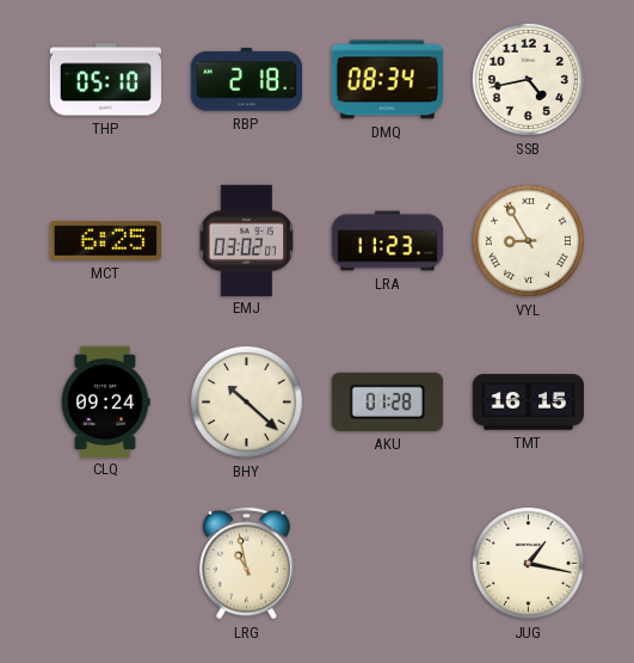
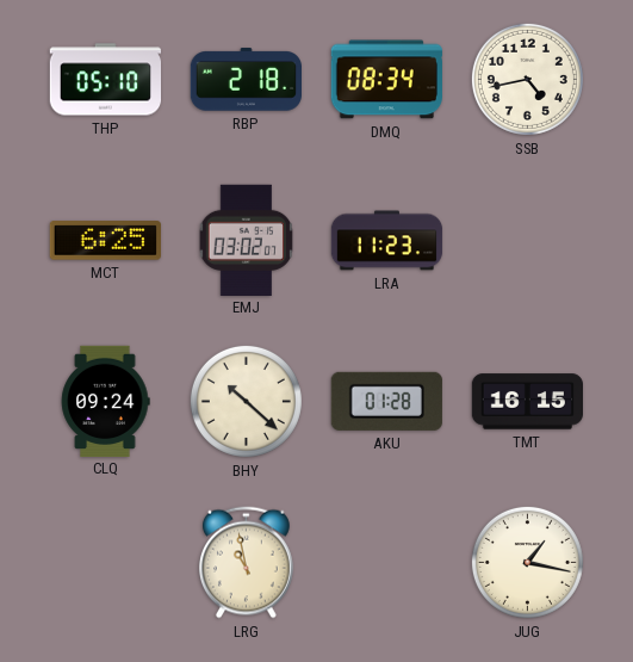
VYL: 8:55 -> none
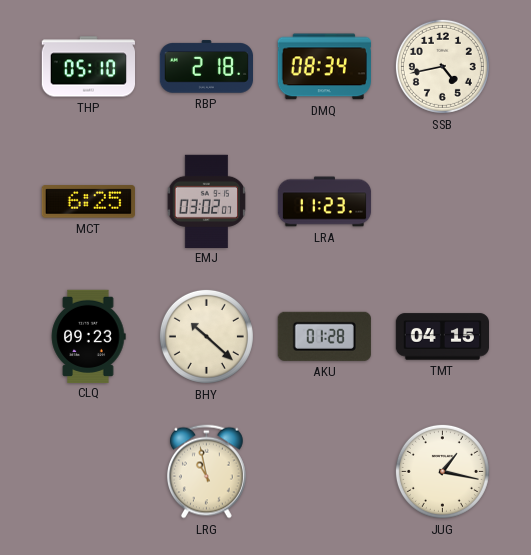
CLQ: 09:24 -> 09:23
TMT: 16:15 -> 04:15
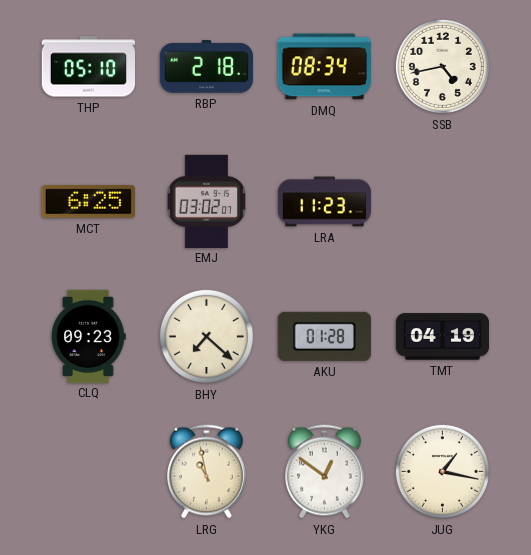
BHY: 10:22 -> 7:22
TMT: 04:15 -> 04:19
YKG: none -> 12:51
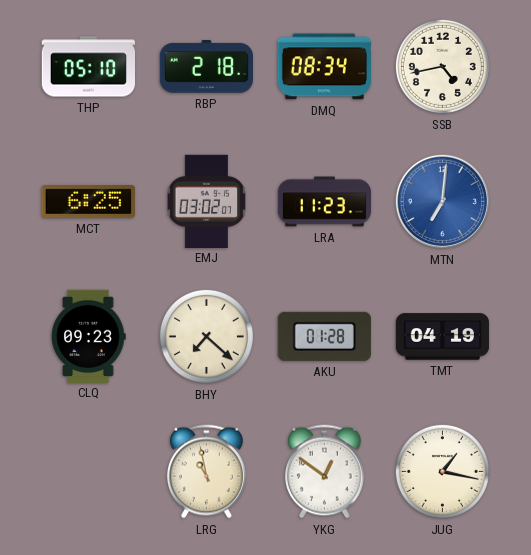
MTN: none -> 7:01
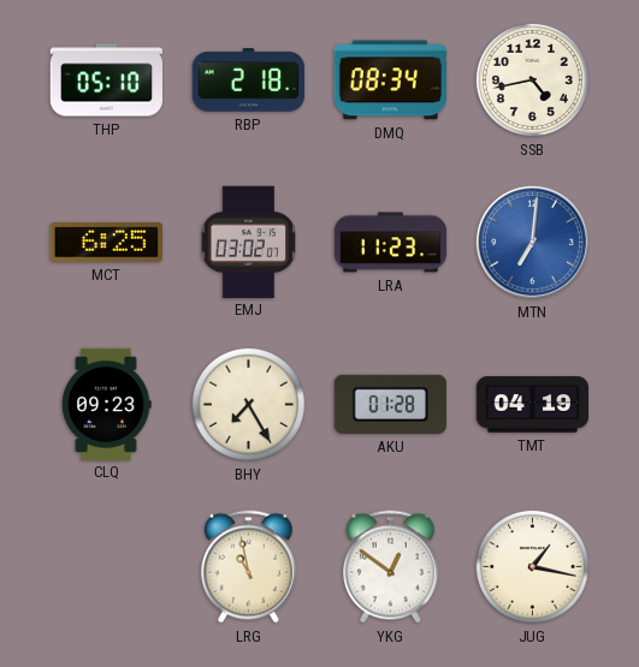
BHY: 7:22 -> 7:25
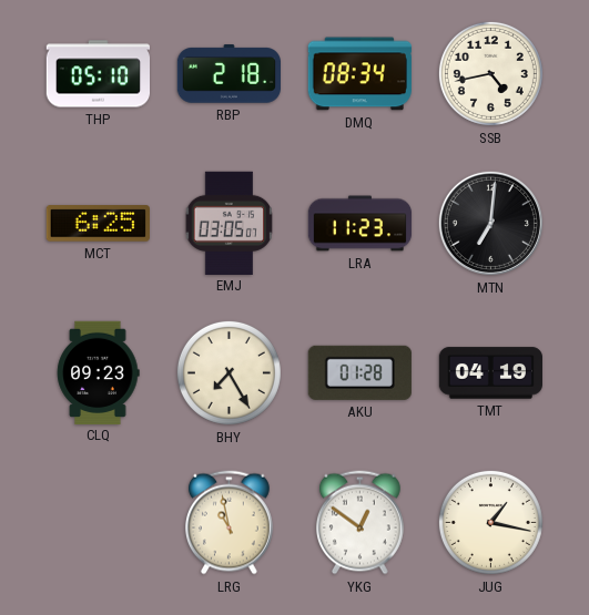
EMJ: 03:02 -> 03:05
MTN dial: blue -> black
